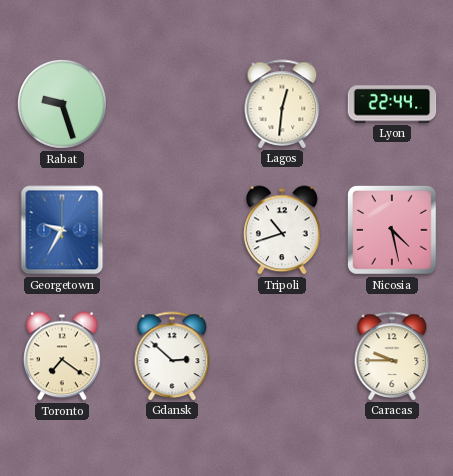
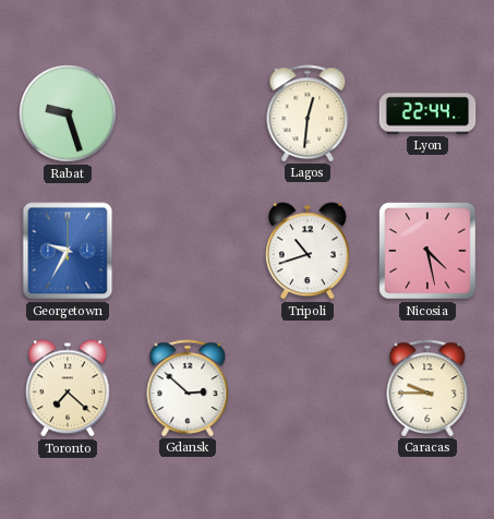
Toronto: 7:21 -> 7:22
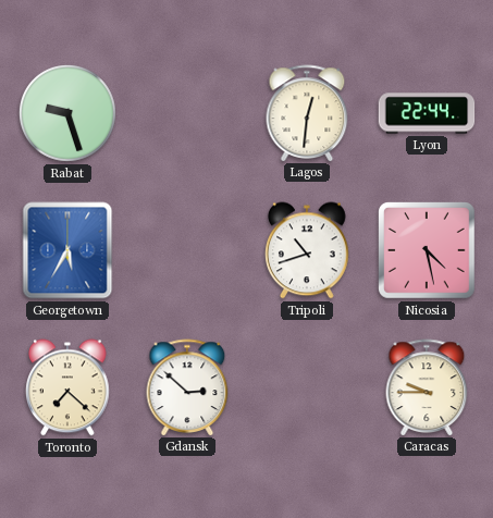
Georgetown: 9:35 -> 5:35
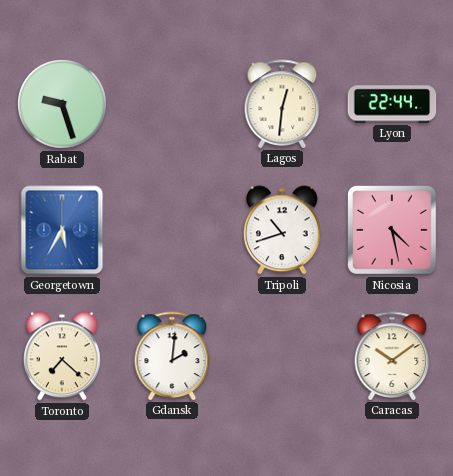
Gdansk: 2:52 -> 2:01
Caracas: 9:45 -> 10:09
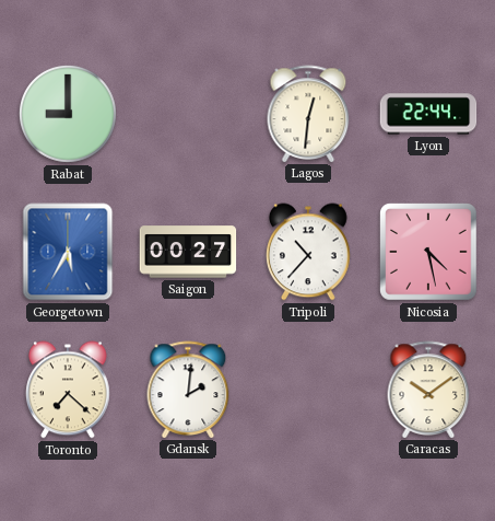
Rabat: 9:27 -> 9:00
Saigon: none -> 00:27
Tripoli: 10:42 -> 10:37
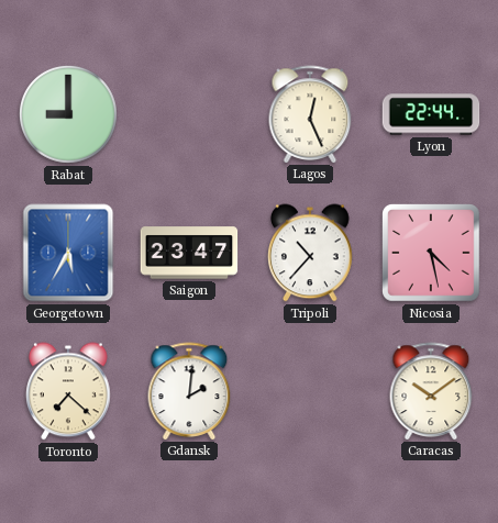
Lagos: 12:31 -> 12:26
Saigon: 00:27 -> 23:47
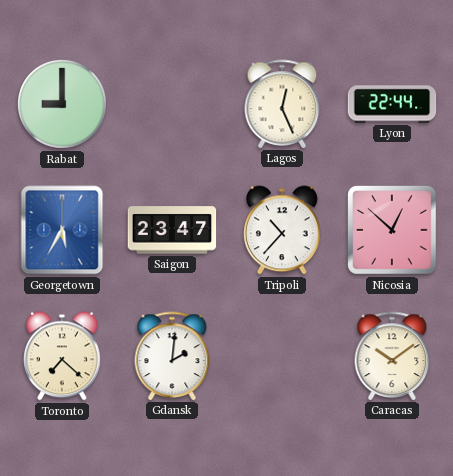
Nicosia: 4:28 -> 12:52
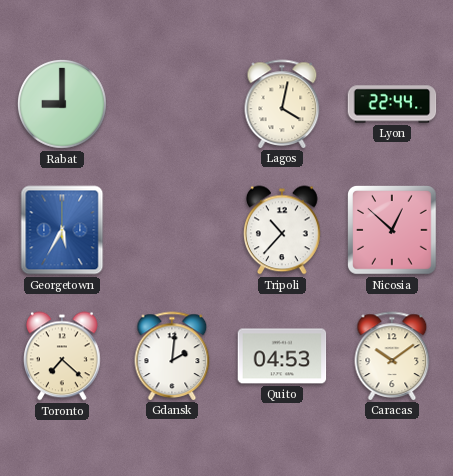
Lagos: 12:26 -> 4:02
Saigon: 23:47 -> none
Quito: none -> 04:53
